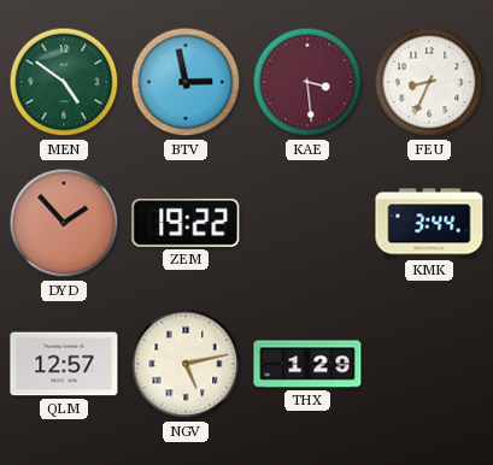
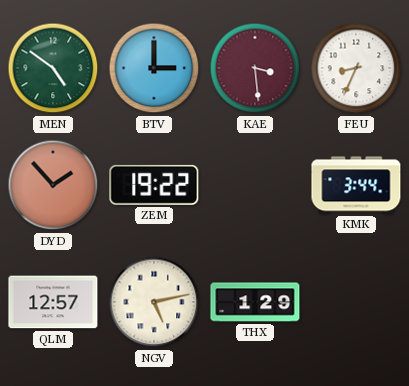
BTV: 2:58 -> 3:00
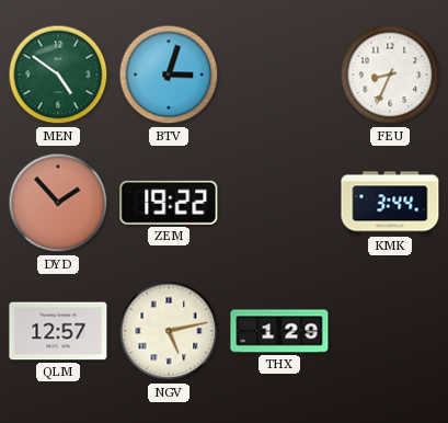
BTV: 3:00 -> 3:03
KAE: 3:29 -> none
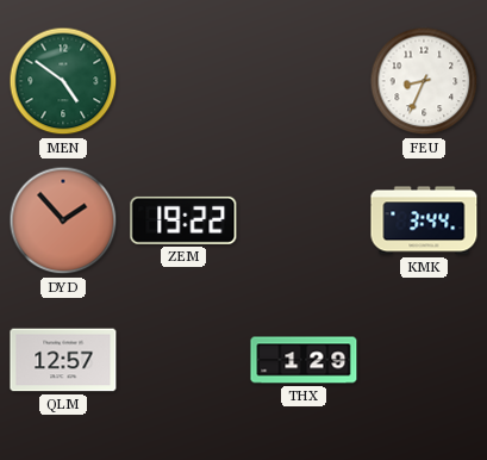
BTV: 3:03 -> none
NGV: 5:13 -> none
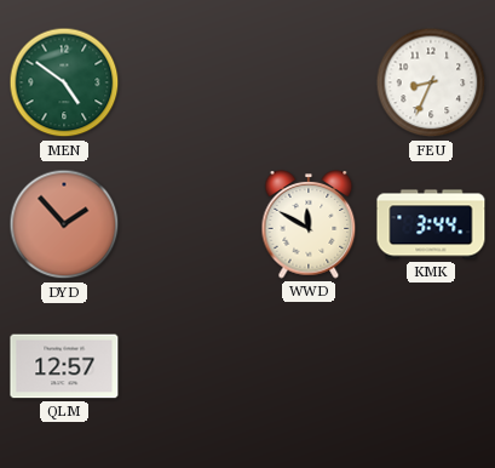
ZEM: 19:22 -> none
WWD: none -> 11:50
THX: 1:29 -> none
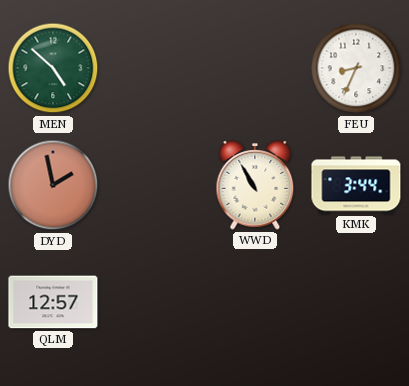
MEN: 4:51 -> 4:52
DYD: 1:53 -> 1:58
WWD: 11:50 -> 10:55
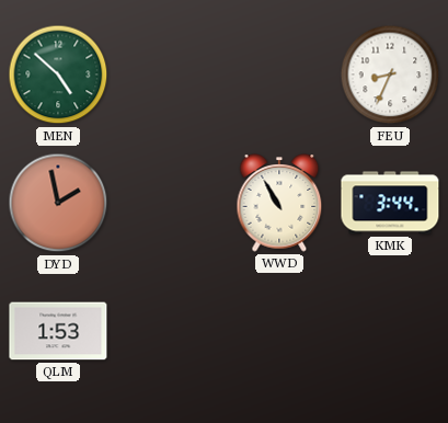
QLM: 12:57 -> 1:53
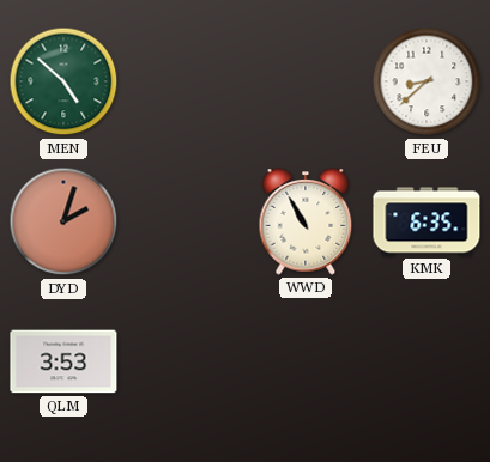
FEU: 8:34 -> 8:38
DYD: 1:58 -> 2:03
KMK: 3:44 -> 6:35
QLM: 1:53 -> 3:53
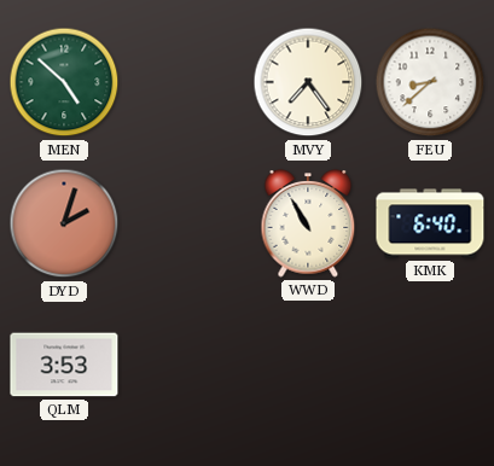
MVY: none -> 7:24
KMK: 6:35 -> 6:40
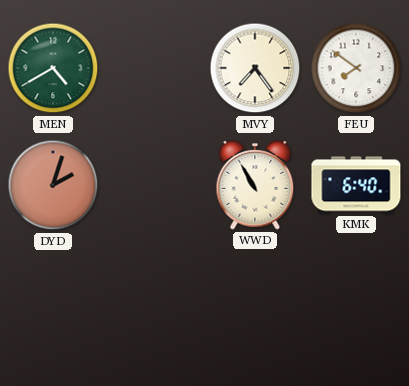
MEN: 4:52 -> 4:40
FEU: 8:38 -> 7:51
QLM: 3:53 -> none
